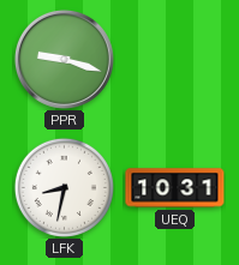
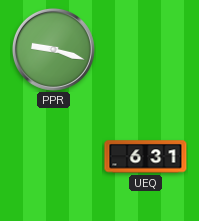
LFK: 8:32 -> none
UEQ: 10:31 -> 6:31
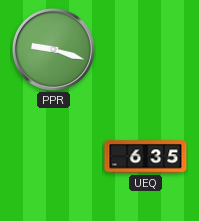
UEQ: 6:31 -> 6:35
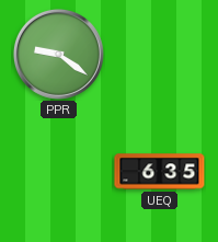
PPR: 9:18 -> 9:21
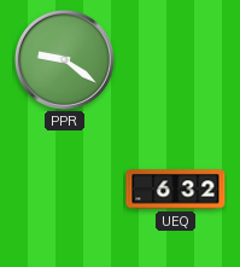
UEQ: 6:35 -> 6:32
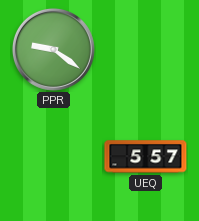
UEQ: 6:32 -> 5:57
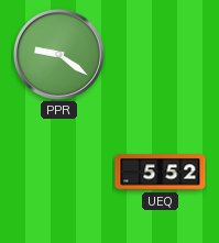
UEQ: 5:57 -> 5:52
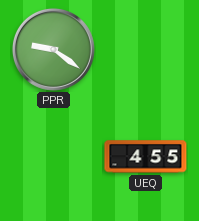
UEQ: 5:52 -> 4:55
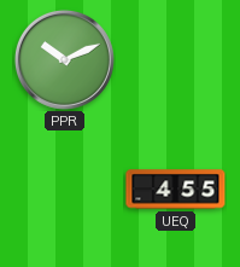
PPR: 9:21 -> 10:11
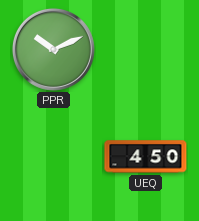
UEQ: 4:55 -> 4:50
